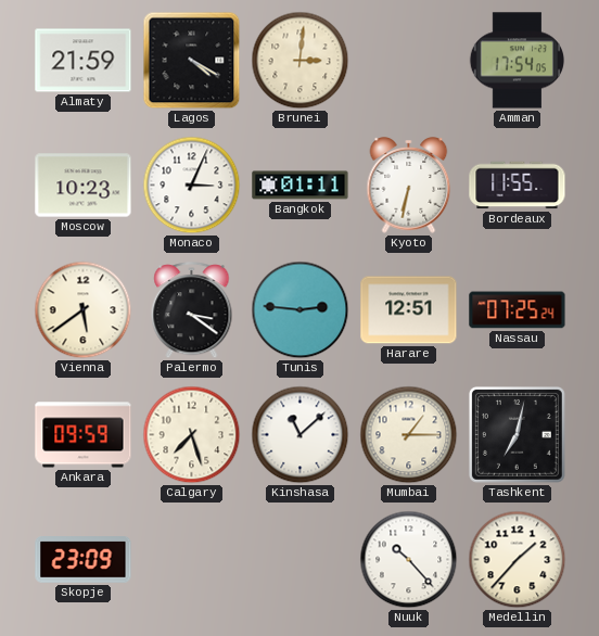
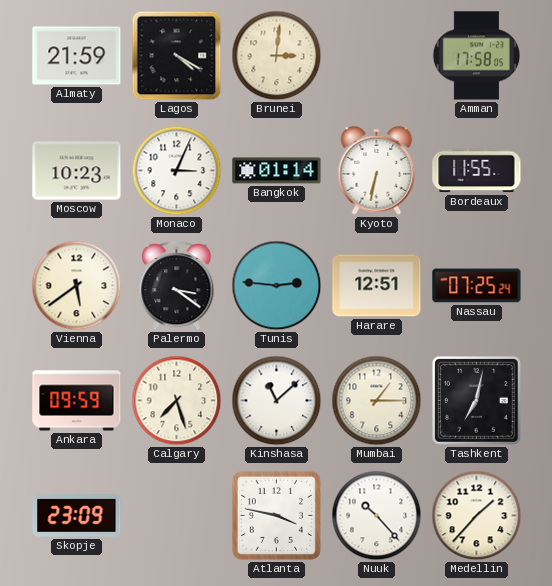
Amman: 17:54 -> 17:58
Bangkok: 01:11 -> 01:14
Atlanta: none -> 3:47
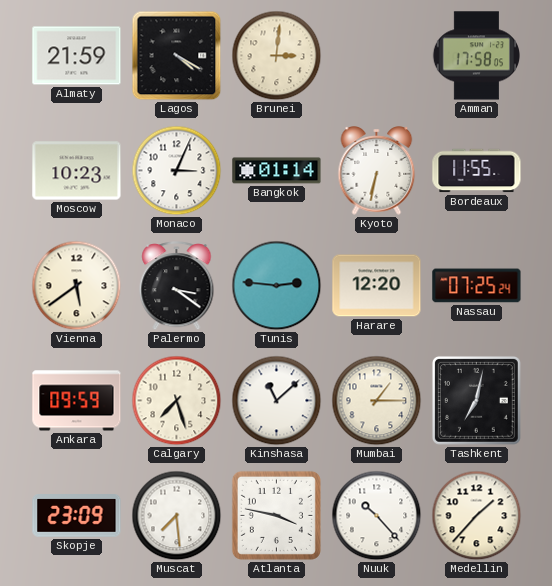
Harare: 12:51 -> 12:20
Muscat: none -> 7:29
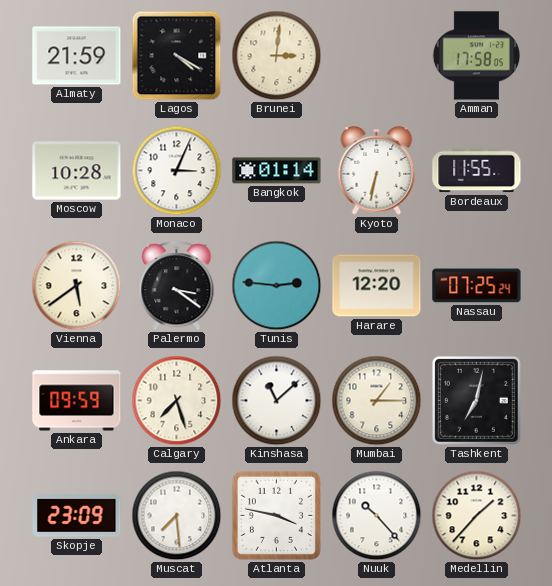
Moscow: 10:23 -> 10:28
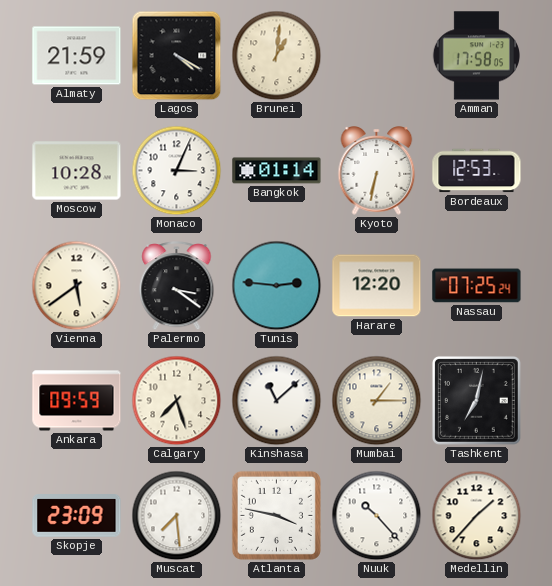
Brunei: 3:01 -> 1:01
Bordeaux: 11:55 -> 12:53
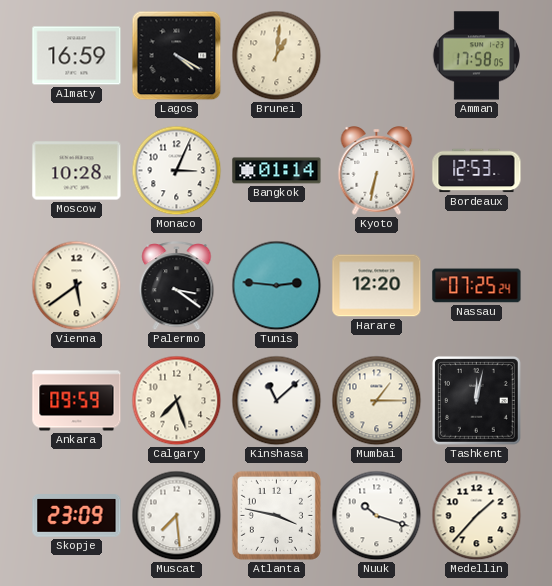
Almaty: 21:59 -> 16:59
Tashkent: 7:02 -> 12:02
Nuuk: 10:23 -> 10:18
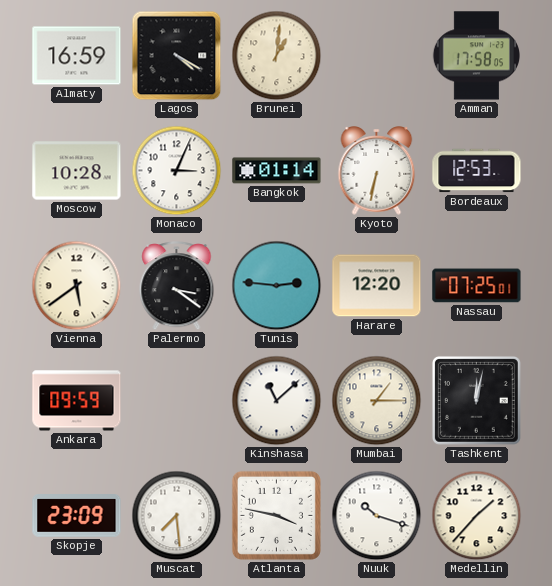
Nassau: 07:25:24 -> 07:25:01
Calgary: 7:27 -> none
